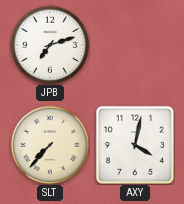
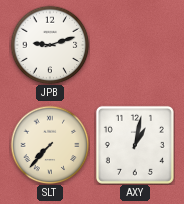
JPB: 7:12 -> 9:12
AXY: 4:02 -> 1:02
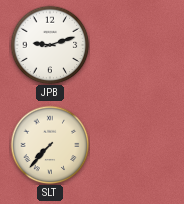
AXY: 1:02 -> none
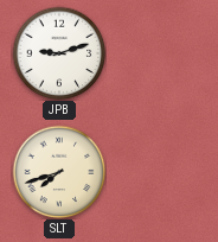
SLT: 7:37 -> 7:42
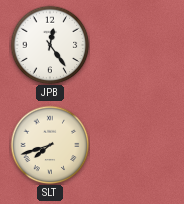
JPB: 9:12 -> 12:24
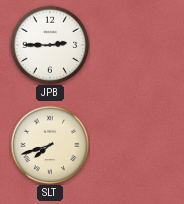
JPB: 12:24 -> 2:45
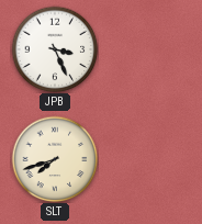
JPB: 2:45 -> 3:26
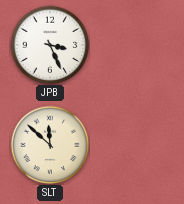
SLT: 7:42 -> 11:52
